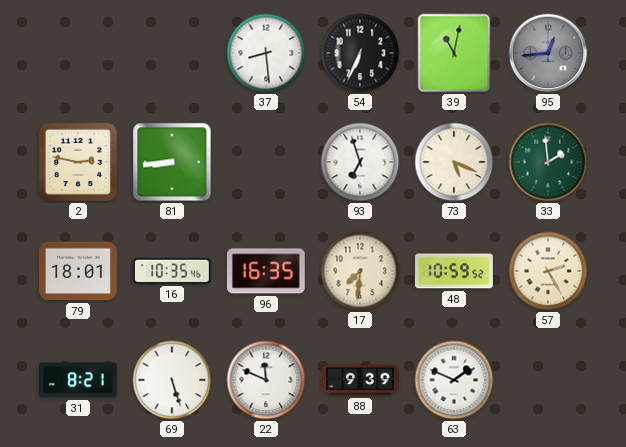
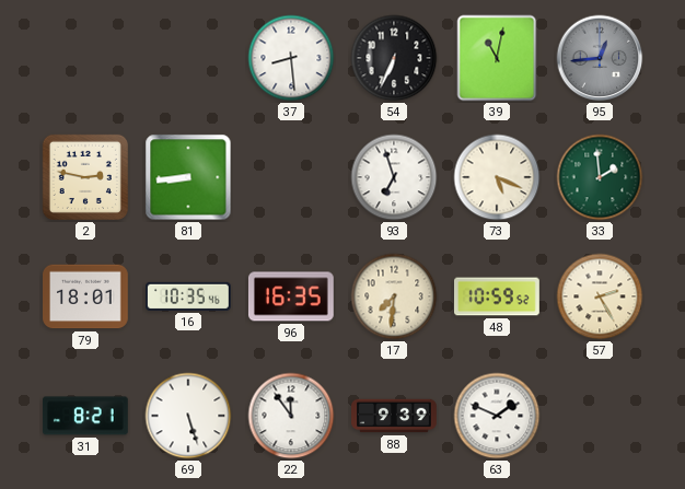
22: 11:49 -> 11:54
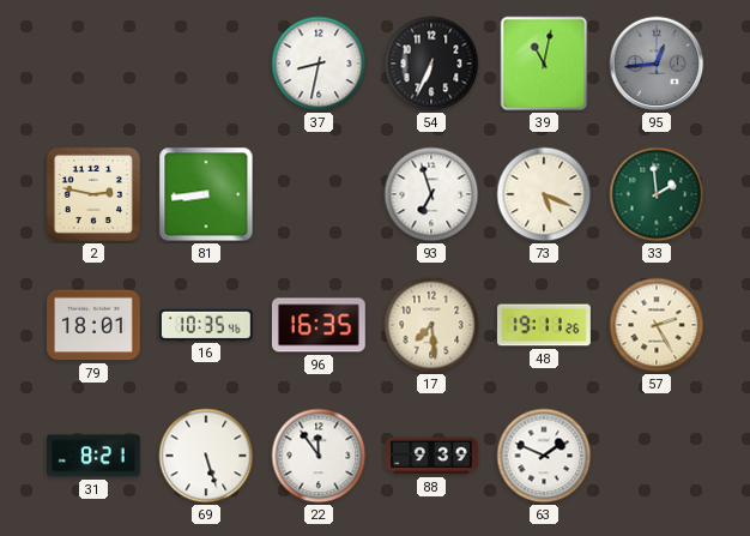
37: 8:29 -> 8:32
17: 7:31 -> 7:29
48: 10:59 -> 19:11
